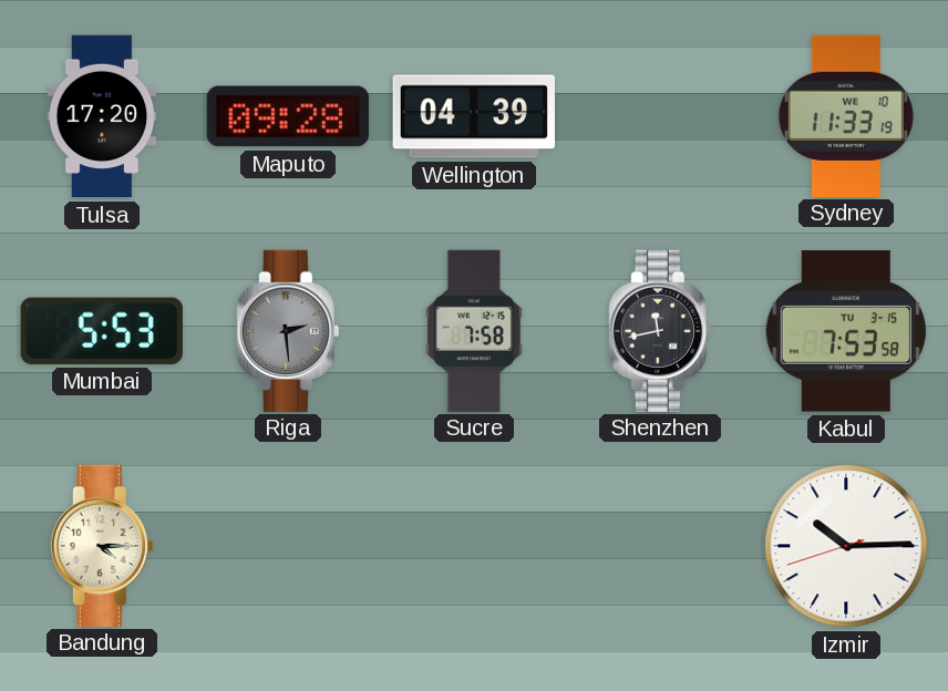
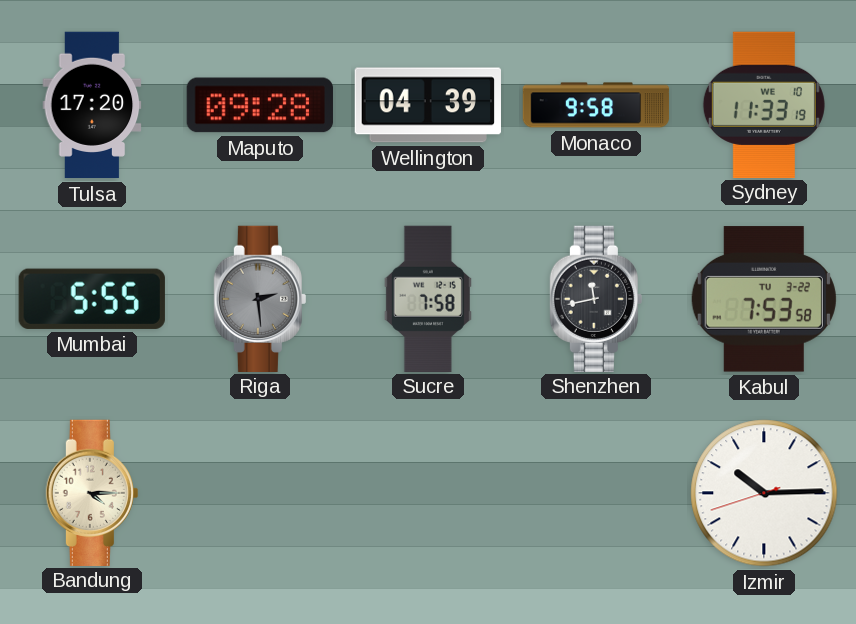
Monaco: none -> 9:58
Mumbai: 5:53 -> 5:55
Kabul date: TU 3-15 -> TU 3-22
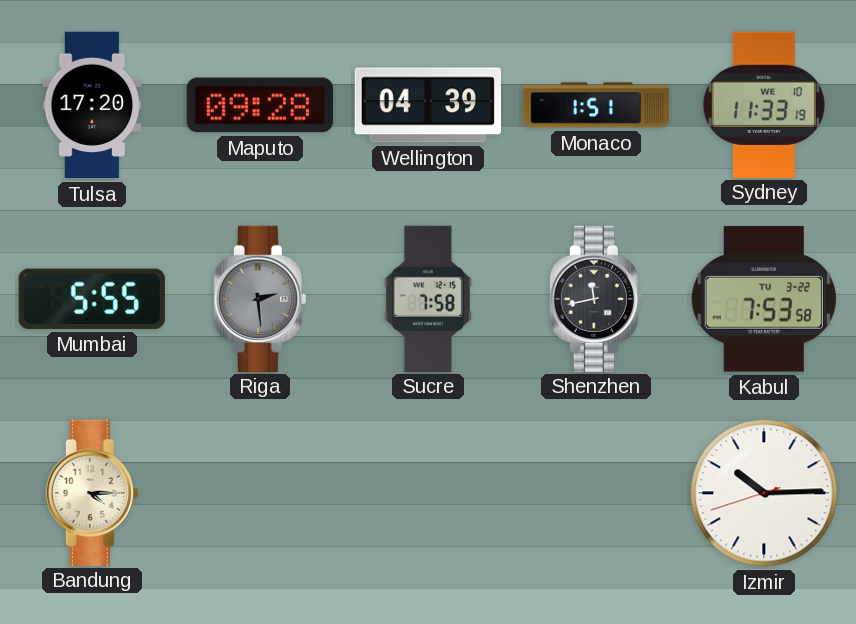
Monaco: 9:58 -> 1:51
